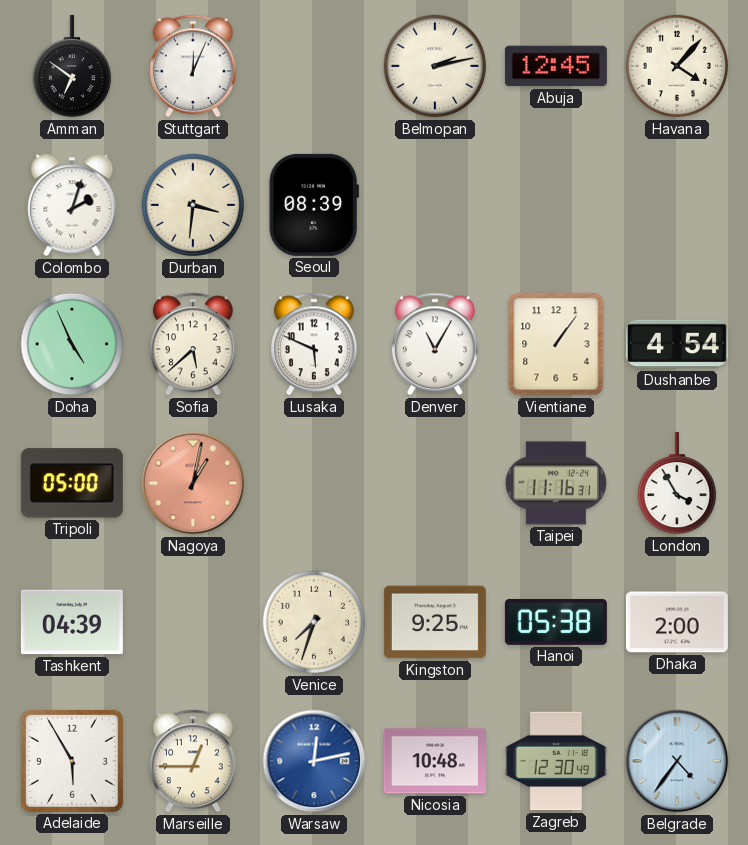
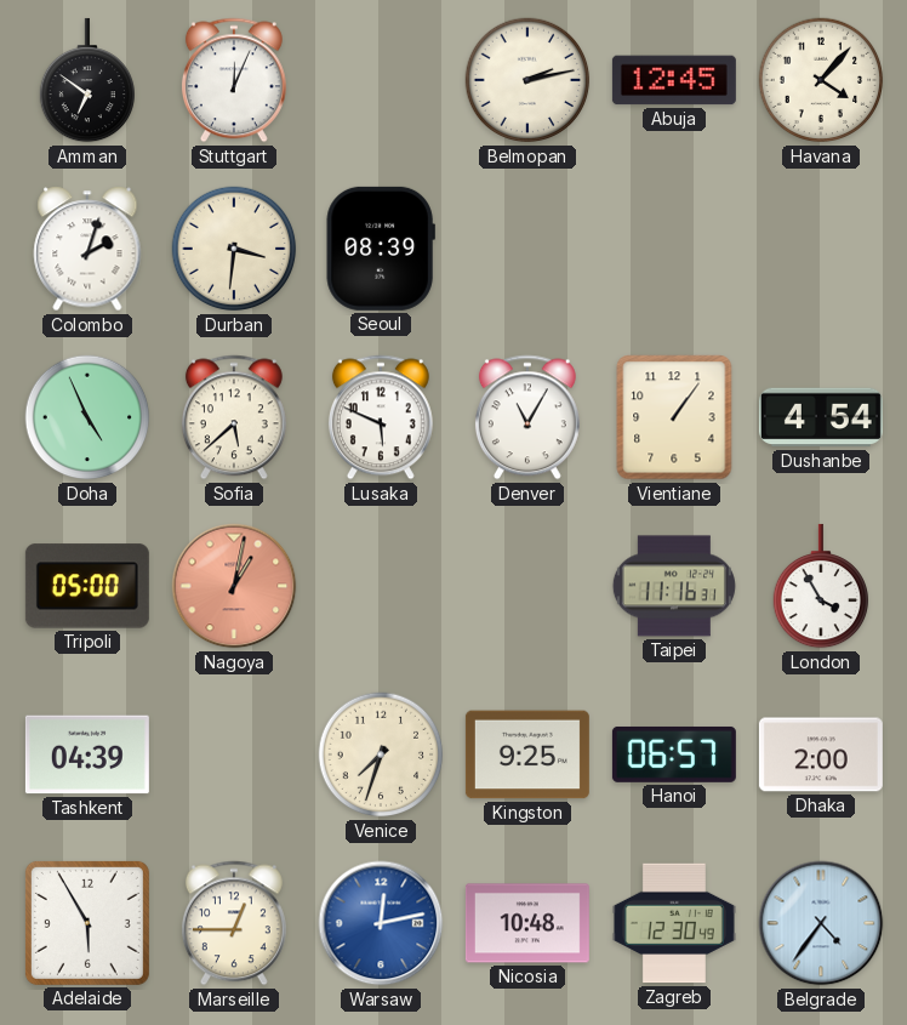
Hanoi: 05:38 -> 06:57
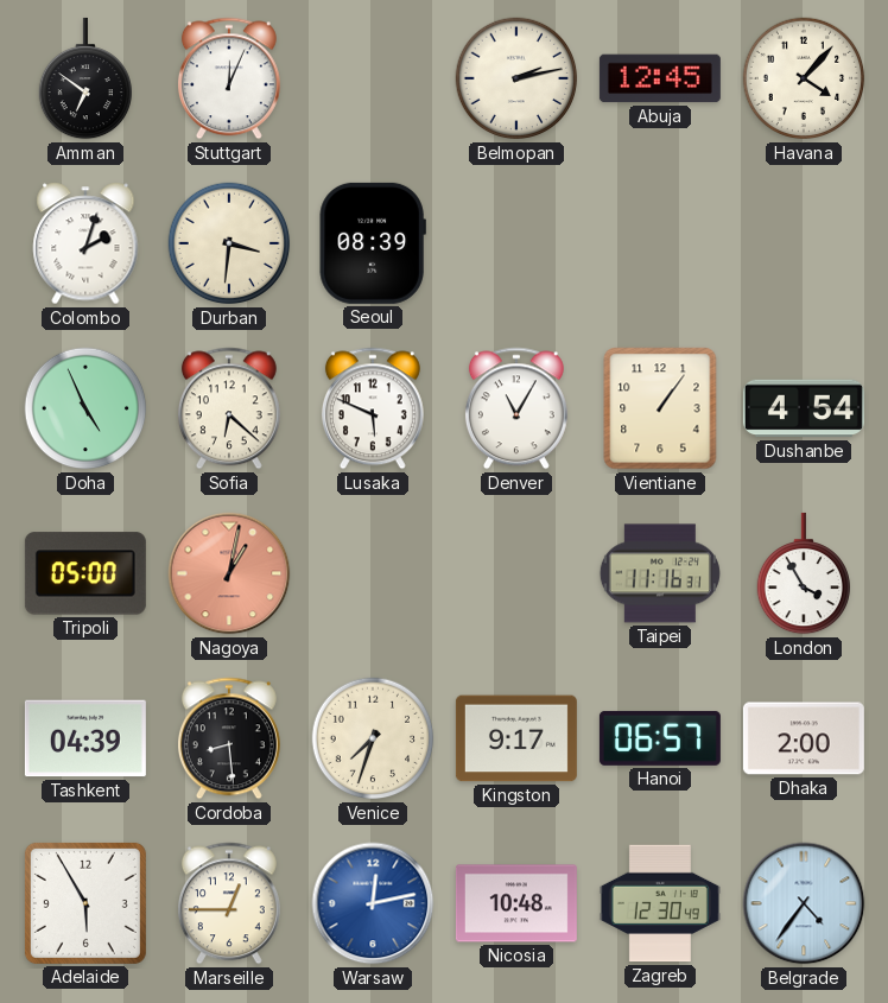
Sofia: 5:38 -> 6:22
Cordoba: none -> 8:29
Kingston: 9:25 -> 9:17
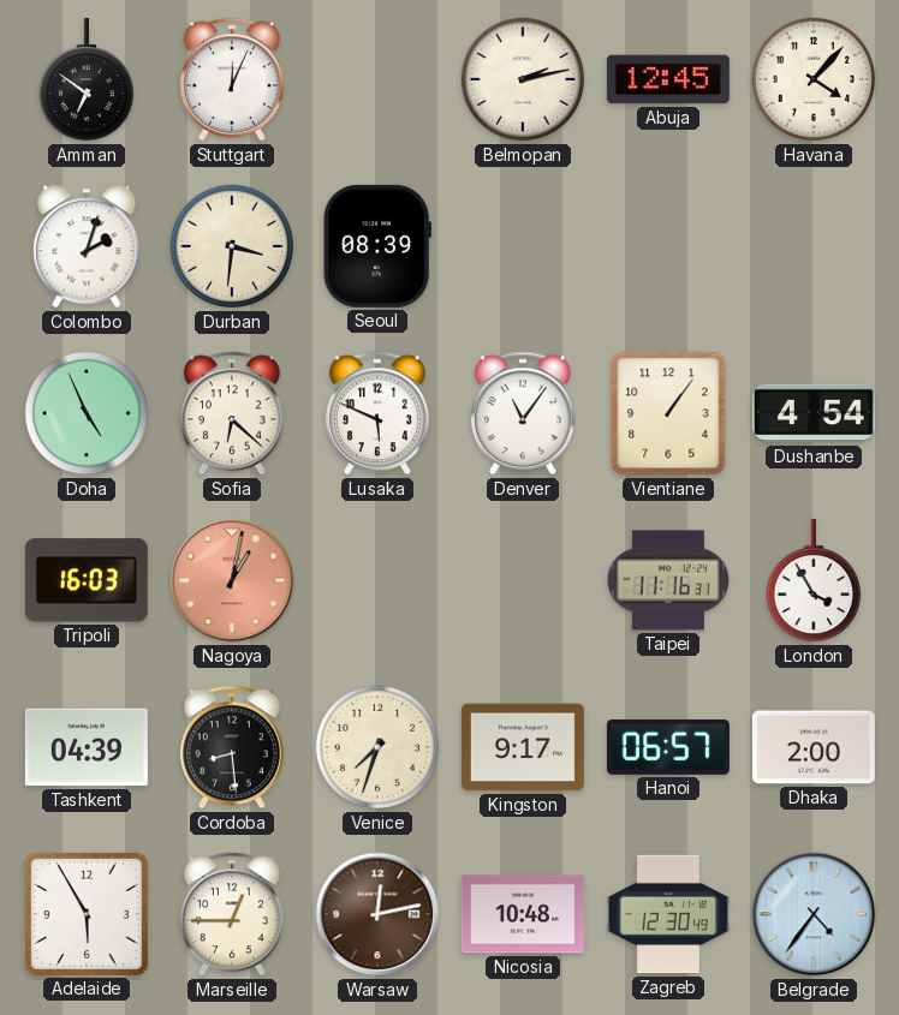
Denver: 11:05 -> 11:06
Tripoli: 05:00 -> 16:03
Warsaw dial: blue -> brown
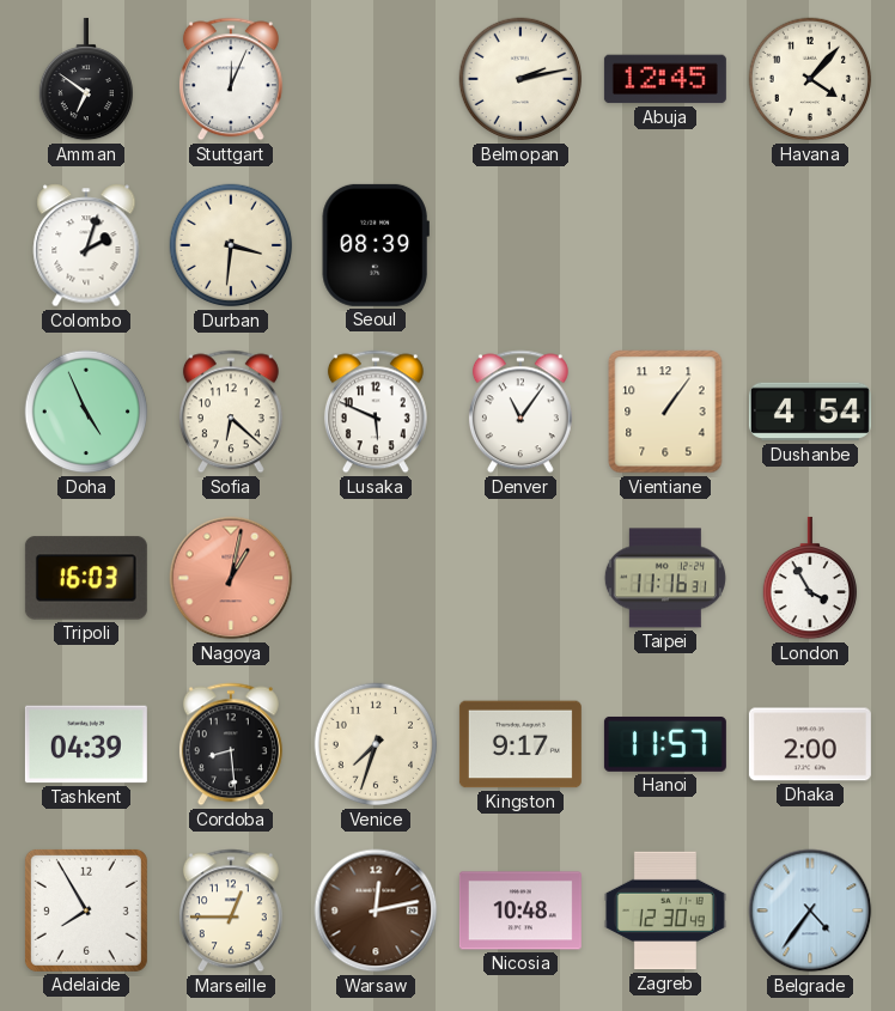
Hanoi: 06:57 -> 11:57
Adelaide: 5:55 -> 7:55
